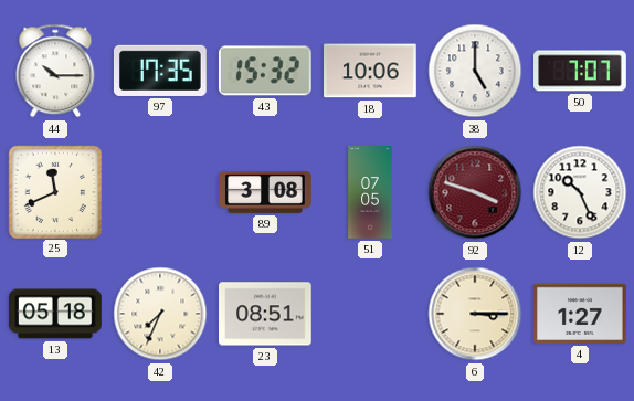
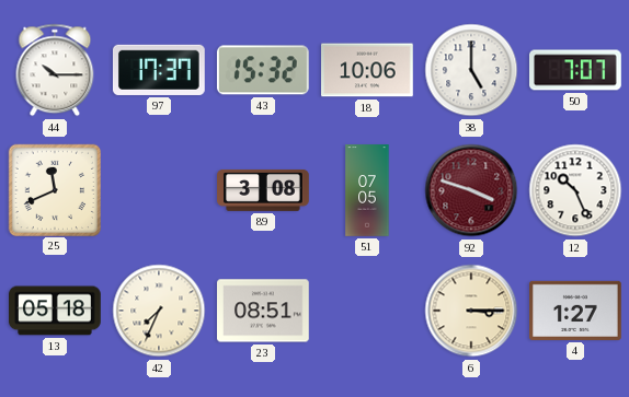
97: 17:35 -> 17:37
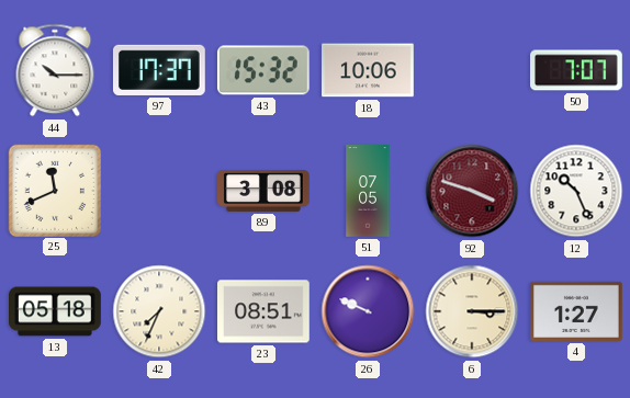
38: 5:00 -> none
26: none -> 9:49
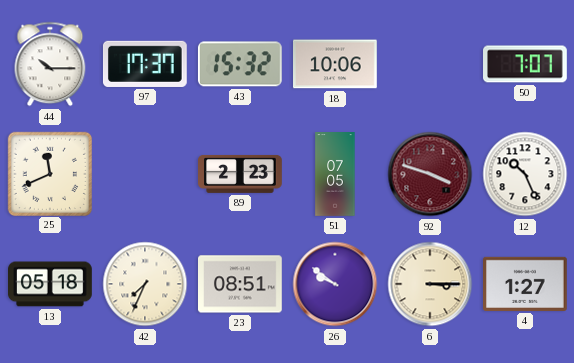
89: 3:08 -> 2:23
26: 9:49 -> 9:51
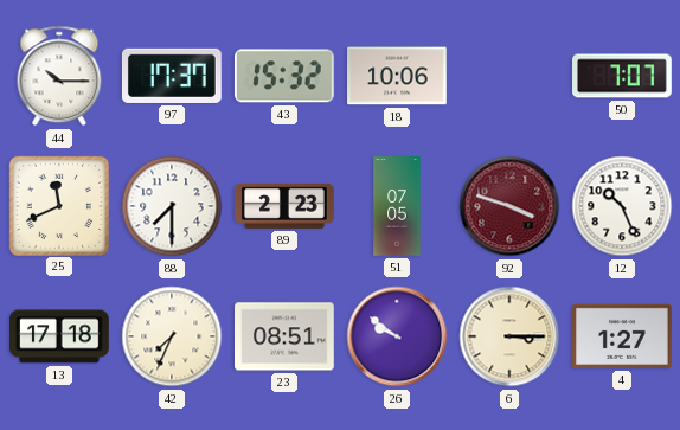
88: none -> 7:30
13: 05:18 -> 17:18
